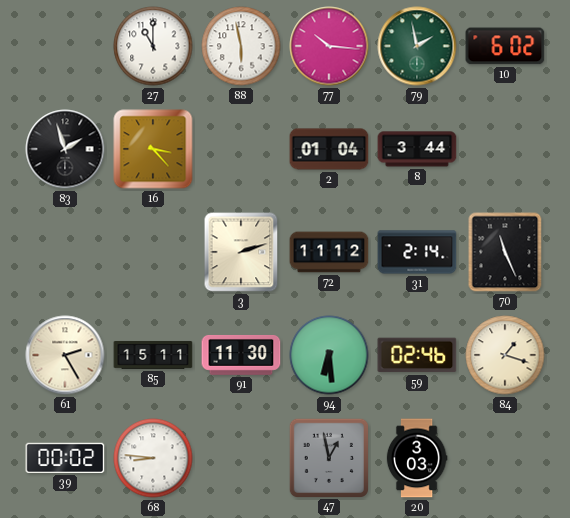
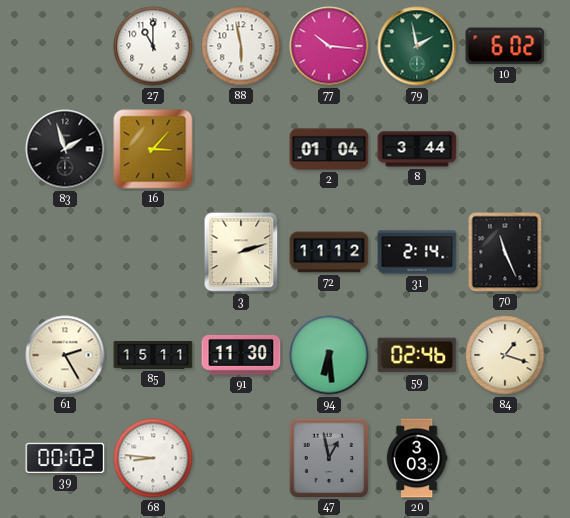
16: 3:23 -> 3:07
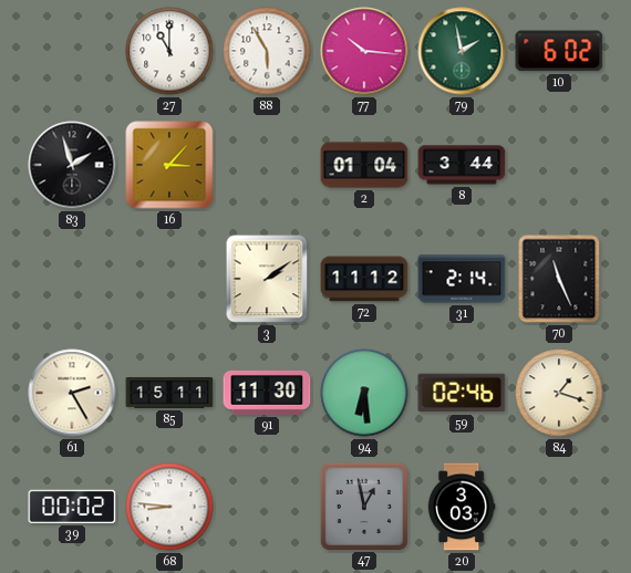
88: 5:58 -> 5:55
3: 2:12 -> 2:09
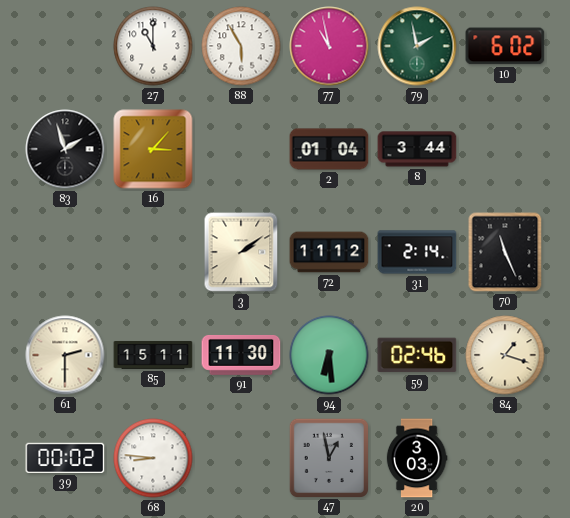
77: 10:16 -> 10:58
61: 2:25 -> 2:30
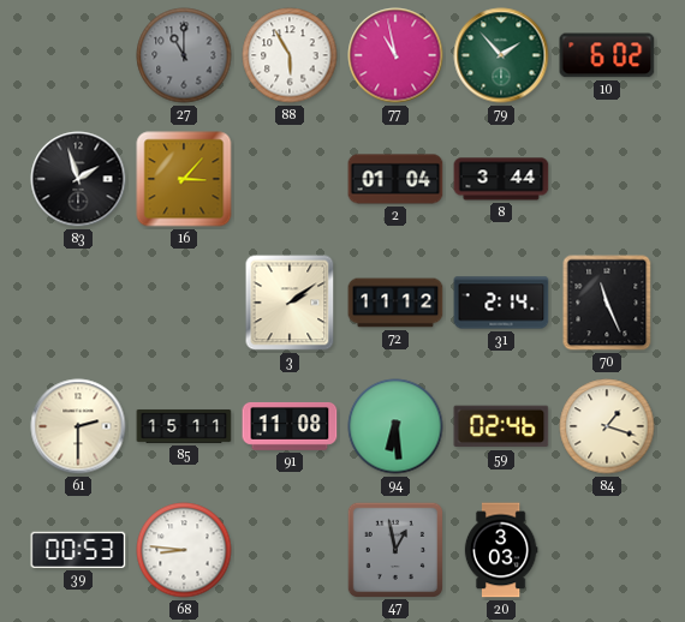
27 dial: white -> grey
79: 1:58 -> 1:53
91: 11:30 -> 11:08
39: 00:02 -> 00:53
